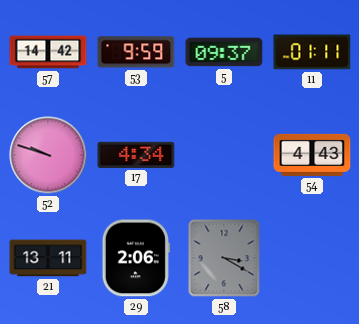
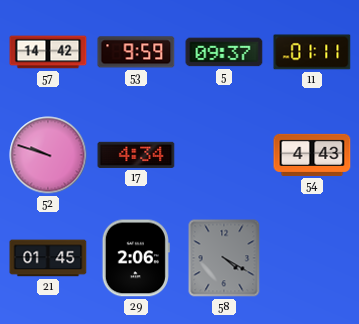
21: 13:11 -> 01:45
58: 3:20 -> 4:20
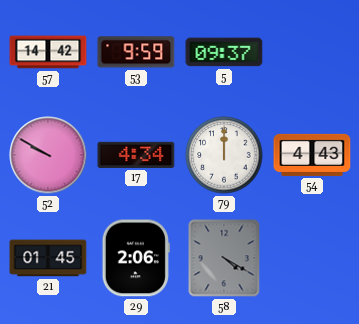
11: 01:11 -> none
52: 9:48 -> 9:50
79: none -> 12:00
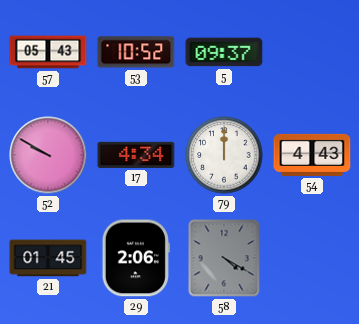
57: 14:42 -> 05:43
53: 9:59 -> 10:52
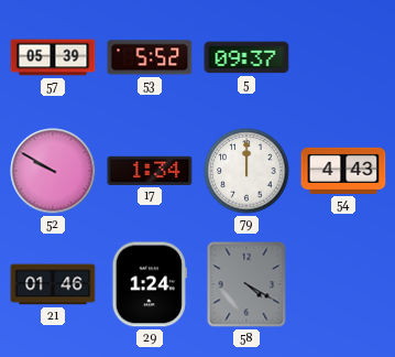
57: 05:43 -> 05:39
53: 10:52 -> 5:52
17: 4:34 -> 1:34
21: 01:45 -> 01:46
29: 2:06 -> 1:24
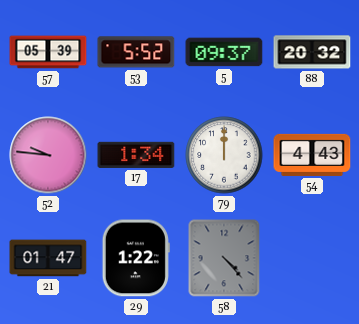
88: none -> 20:32
52: 9:50 -> 9:46
21: 01:46 -> 01:47
29: 1:24 -> 1:22
58: 4:20 -> 4:23
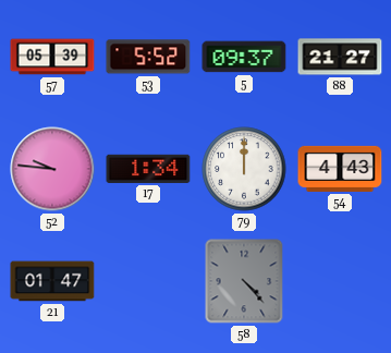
88: 20:32 -> 21:27
29: 1:22 -> none
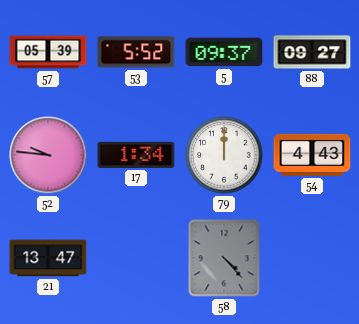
88: 21:27 -> 09:27
21: 01:47 -> 13:47
